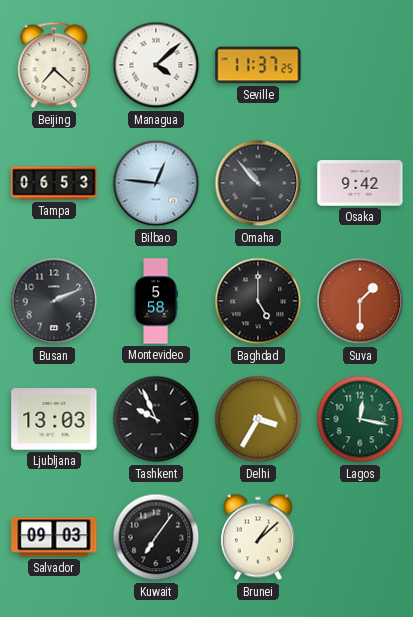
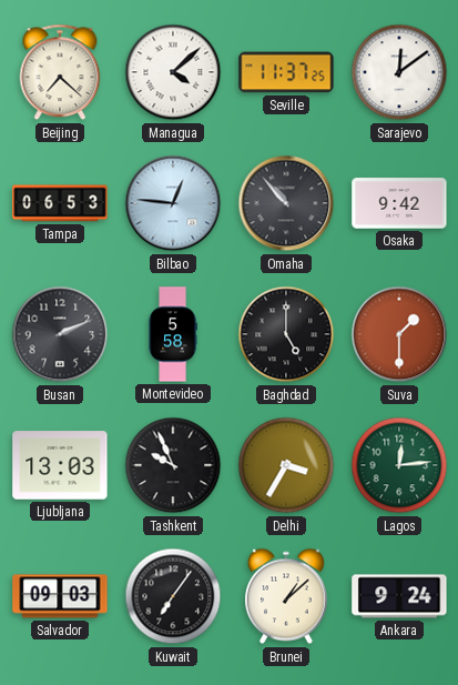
Sarajevo: none -> 12:09
Lagos: 12:17 -> 12:14
Ankara: none -> 9:24
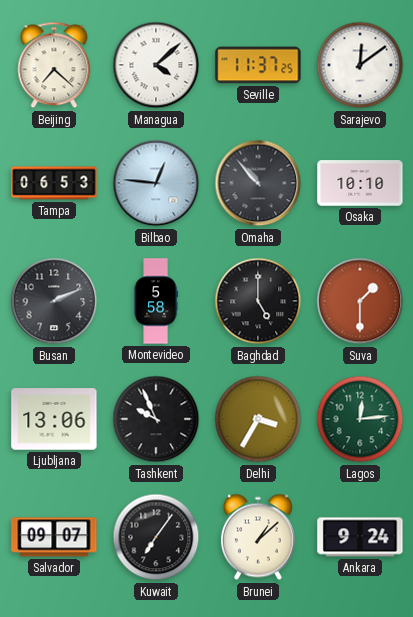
Osaka: 9:42 -> 10:10
Ljubljana: 13:03 -> 13:06
Salvador: 09:03 -> 09:07
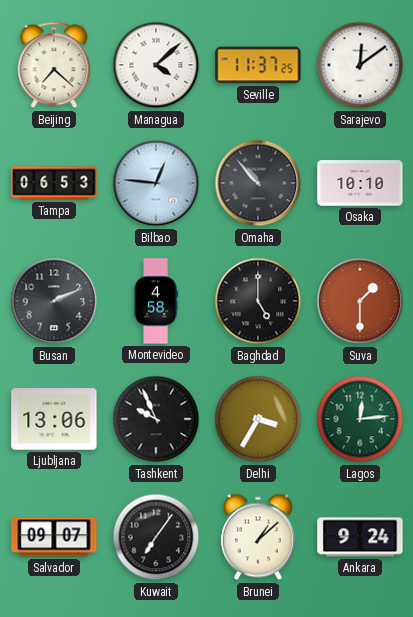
Montevideo: 5:58 -> 4:58
